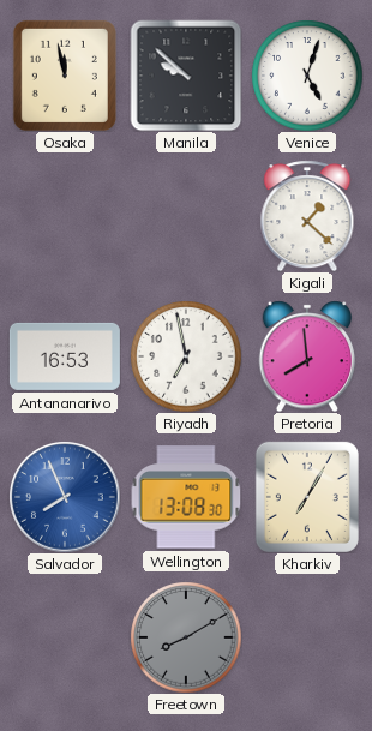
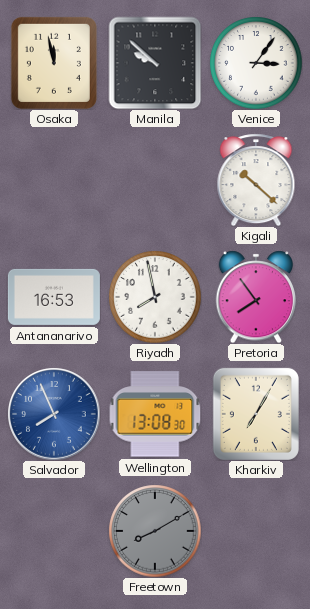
Venice: 5:03 -> 3:06
Kigali: 1:22 -> 10:22
Riyadh: 6:58 -> 7:58
Pretoria: 7:59 -> 7:54
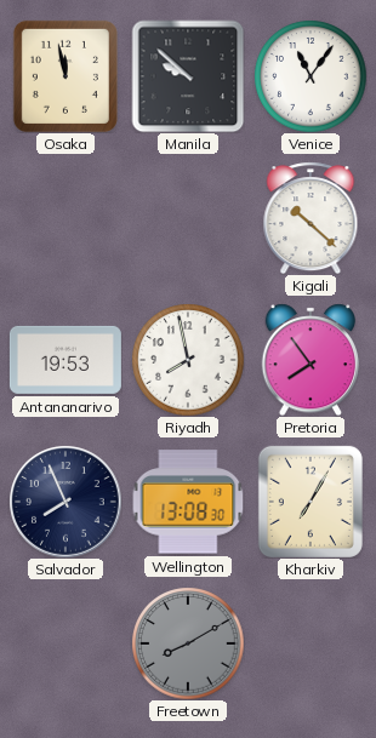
Venice: 3:06 -> 11:06
Antananarivo: 16:53 -> 19:53
Salvador dial: blue -> navy
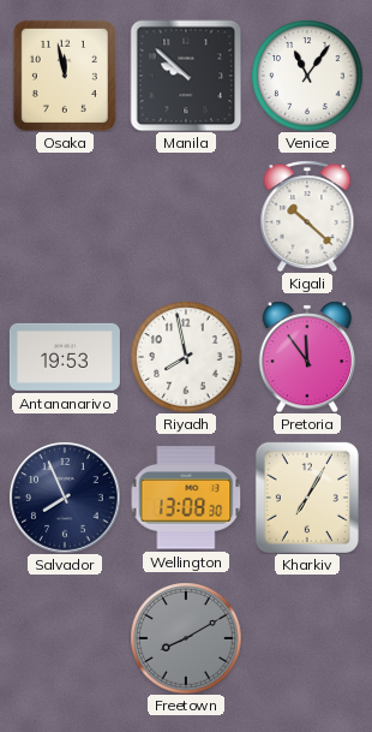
Pretoria: 7:54 -> 11:54
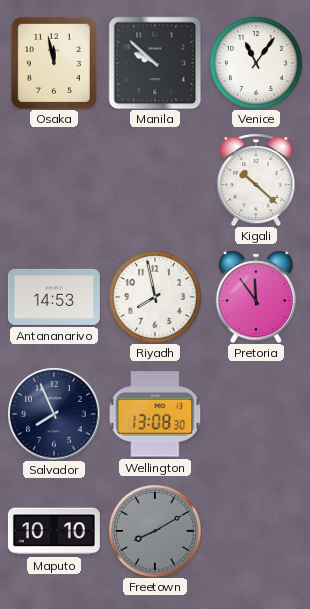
Antananarivo: 19:53 -> 14:53
Kharkiv: 7:05 -> none
Maputo: none -> 10:10
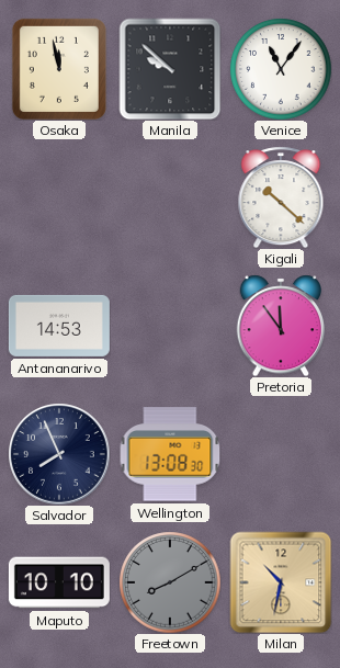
Riyadh: 7:58 -> none
Milan: none -> 10:32
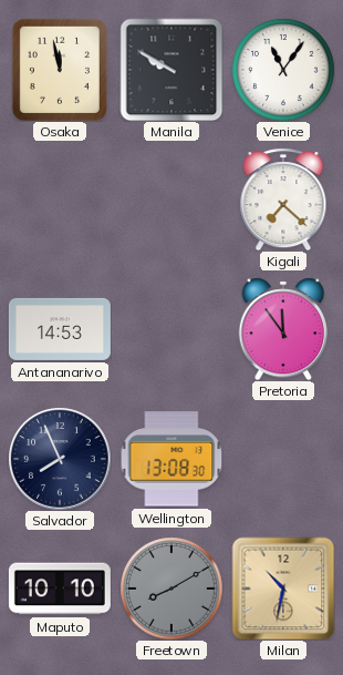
Manila: 9:52 -> 9:50
Kigali: 10:22 -> 7:22
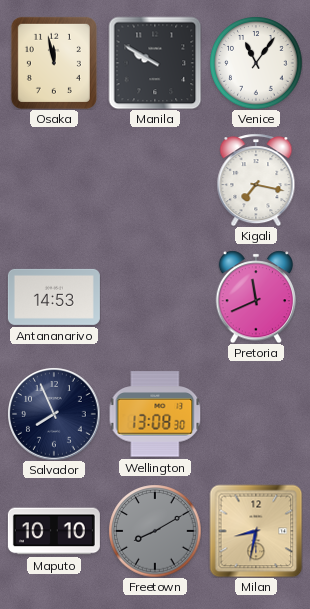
Kigali: 7:22 -> 7:17
Pretoria: 11:54 -> 11:41
Milan: 10:32 -> 8:32
